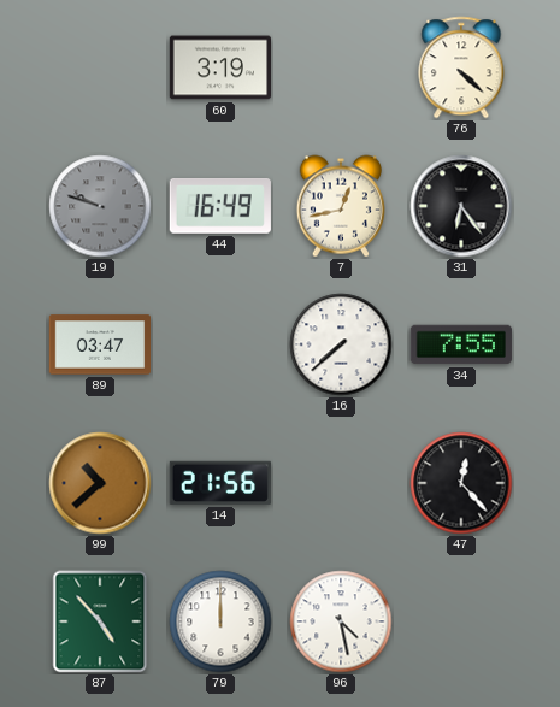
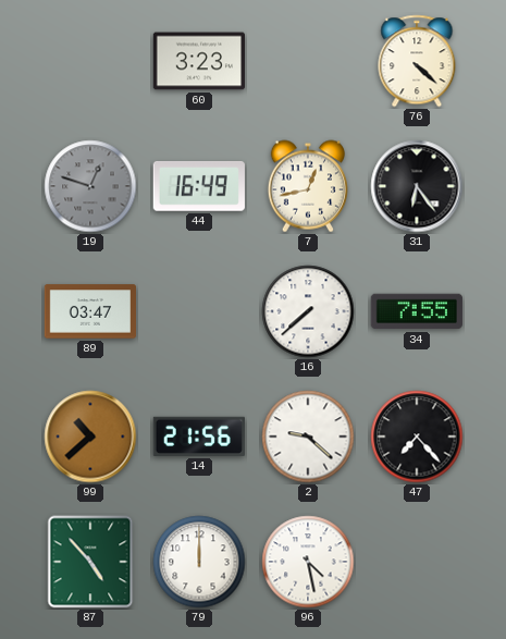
60: 3:19 -> 3:23
19: 9:48 -> 12:48
2: none -> 9:22
47: 12:23 -> 7:23
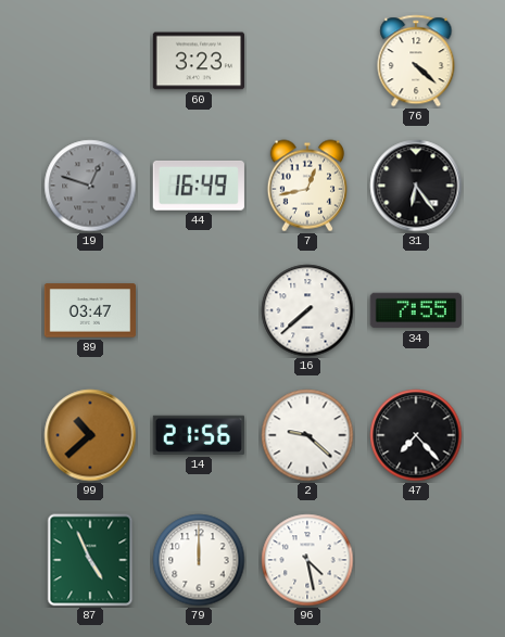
87: 4:53 -> 4:56
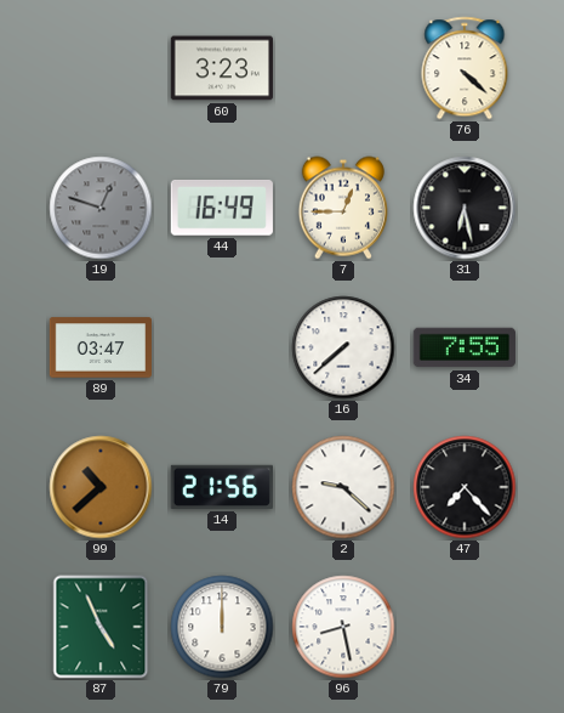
7: 12:43 -> 12:45
31: 6:24 -> 6:28
96: 4:28 -> 8:28
